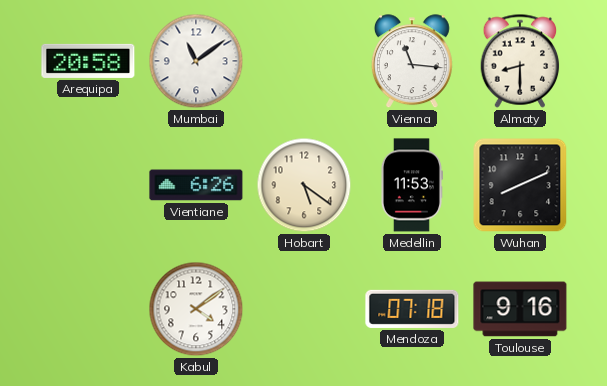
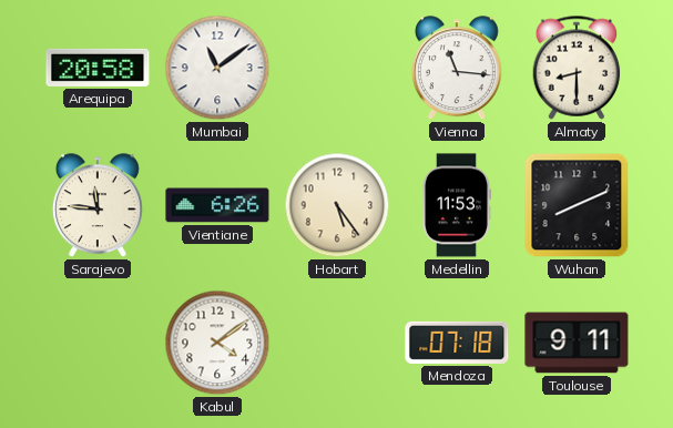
Sarajevo: none -> 11:46
Hobart: 5:21 -> 5:24
Toulouse: 9:16 -> 9:11
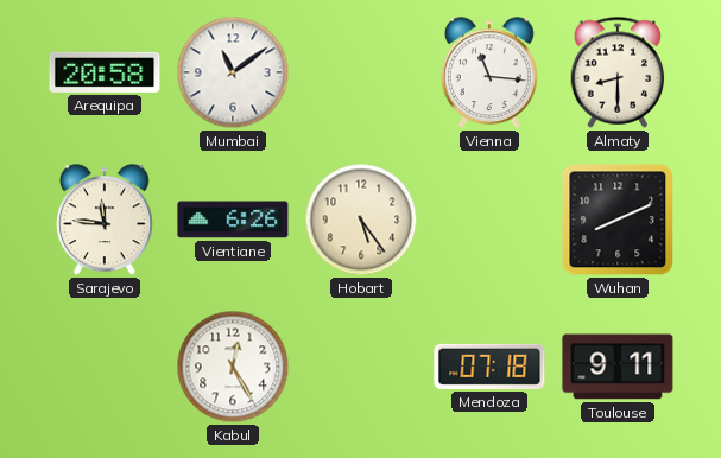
Medellin: 11:53 -> none
Kabul: 4:09 -> 12:25
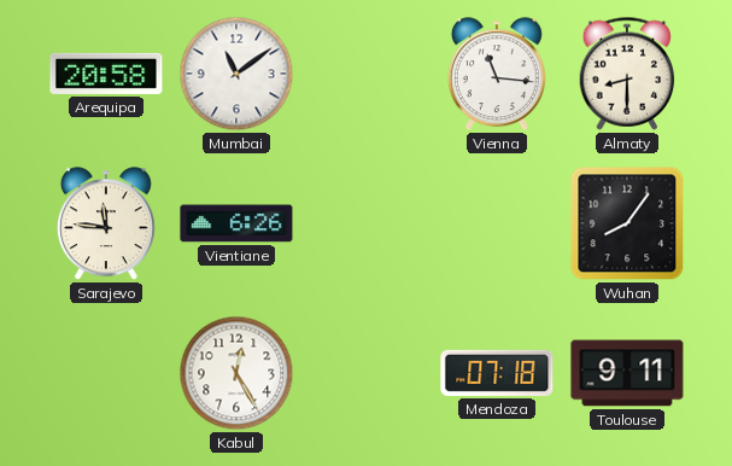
Hobart: 5:24 -> none
Wuhan: 8:11 -> 8:06
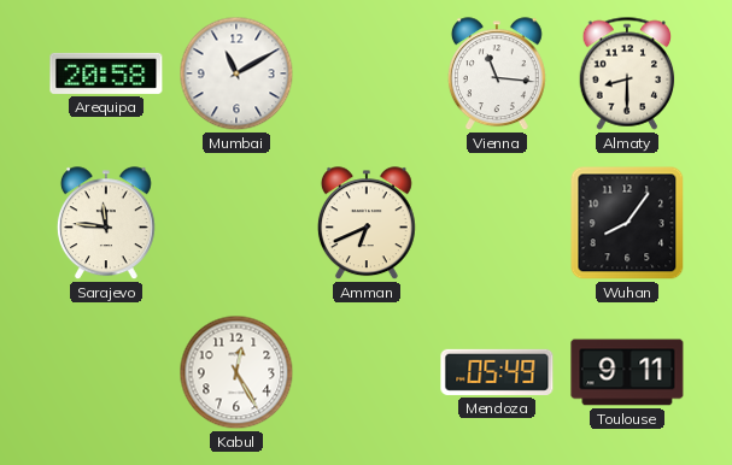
Mumbai: 11:09 -> 11:10
Vientiane: 6:26 -> none
Amman: none -> 6:41
Mendoza: 07:18 -> 05:49
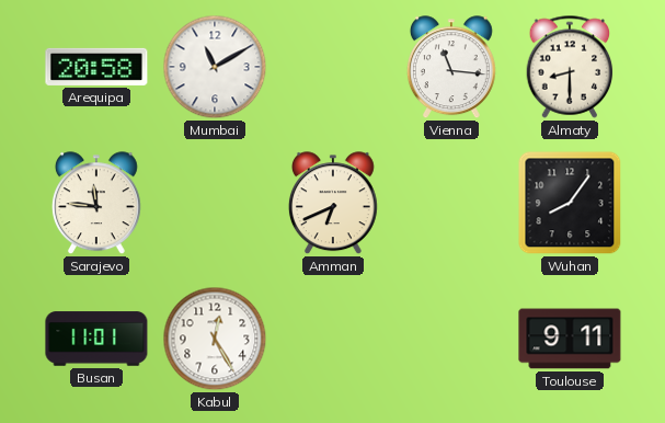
Busan: none -> 11:01
Mendoza: 05:49 -> none
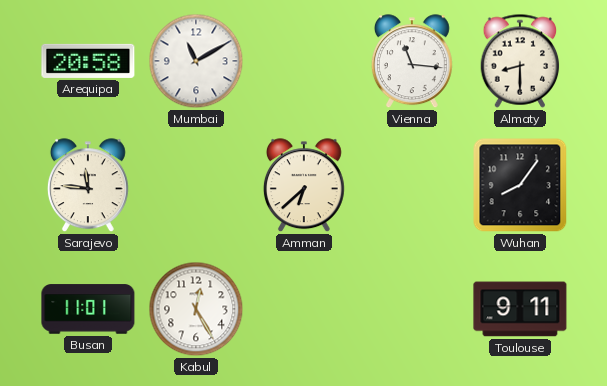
Amman: 6:41 -> 6:38
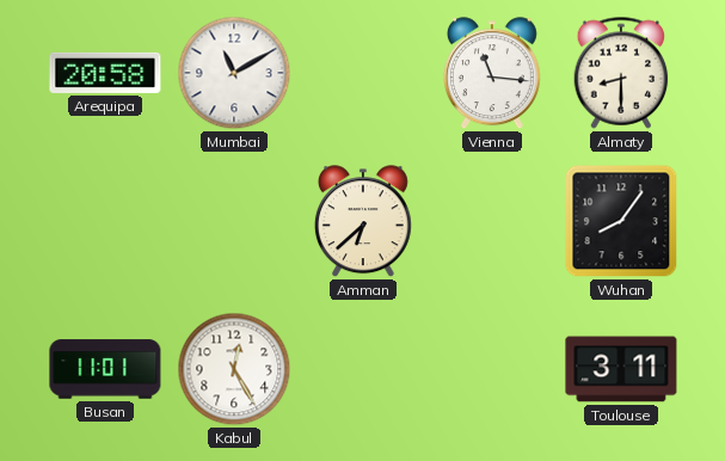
Sarajevo: 11:46 -> none
Toulouse: 9:11 -> 3:11
